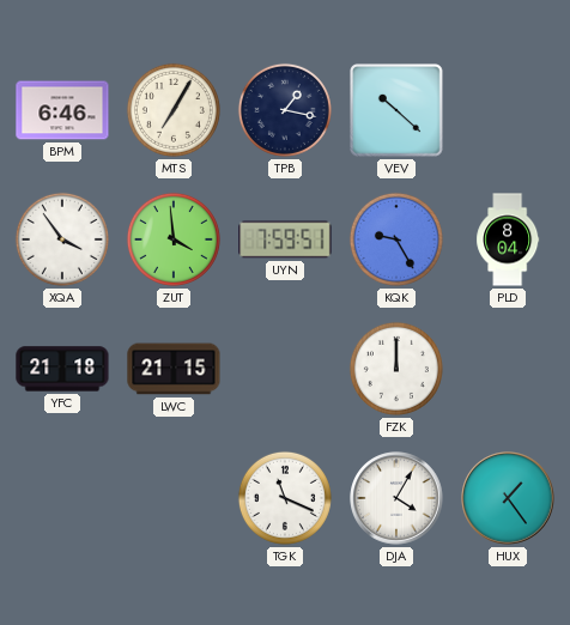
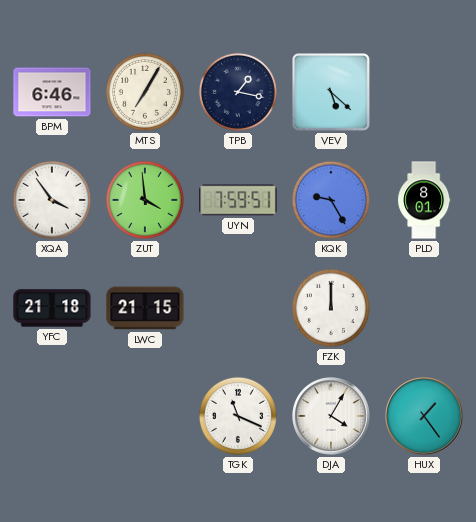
VEV: 10:22 -> 5:22
PLD: 8:04 -> 8:01
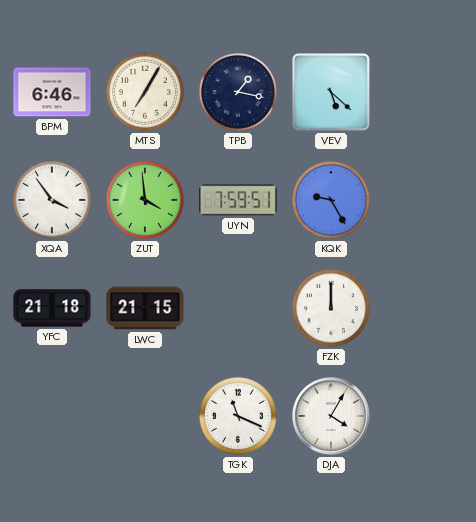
PLD: 8:01 -> none
HUX: 1:24 -> none
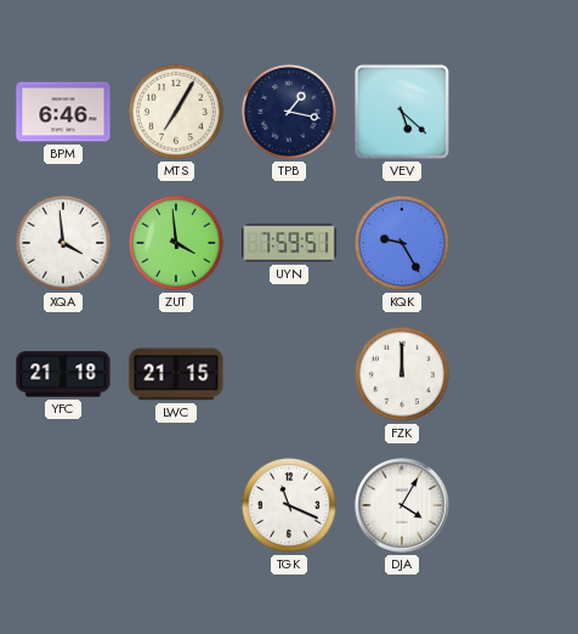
XQA: 3:54 -> 3:59
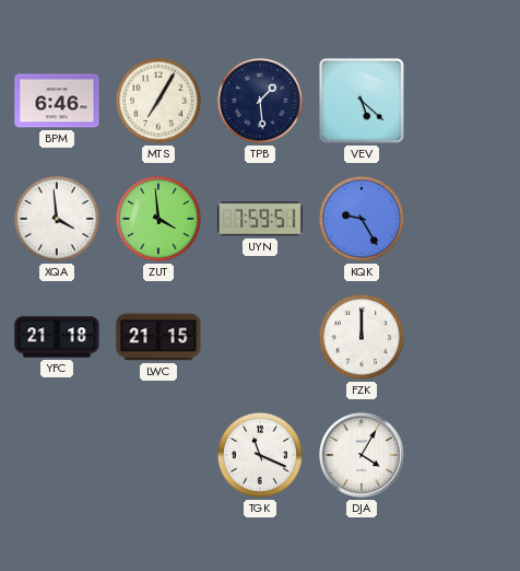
TPB: 1:17 -> 1:29
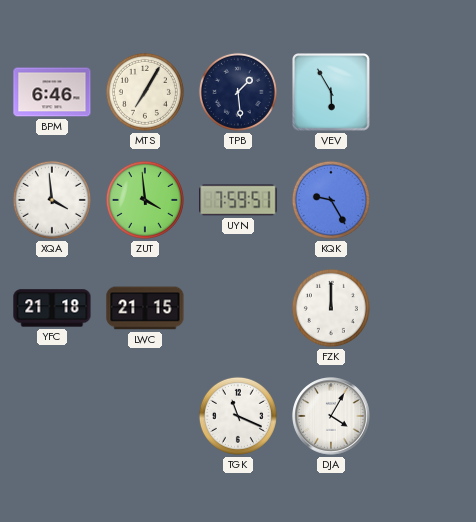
VEV: 5:22 -> 5:55
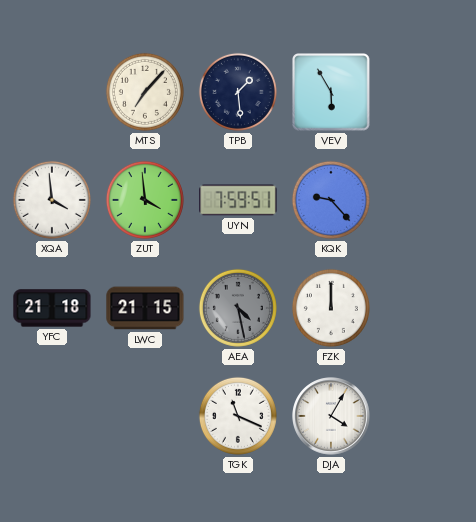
BPM: 6:46 -> none
MTS: 7:05 -> 7:07
KQK: 9:25 -> 9:23
AEA: none -> 4:28
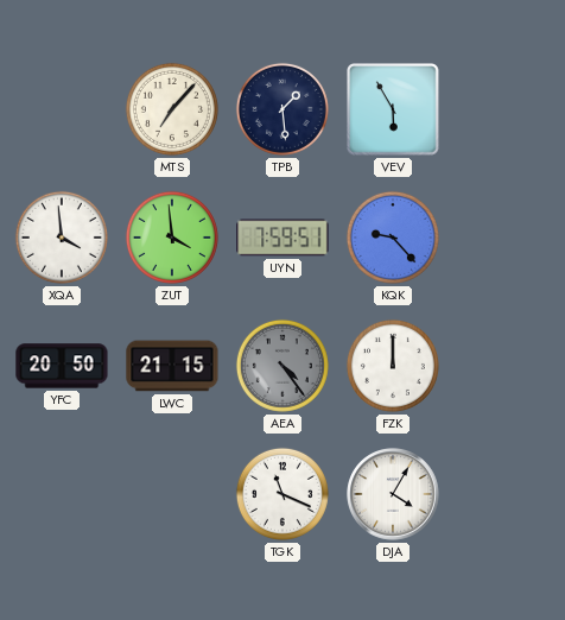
YFC: 21:18 -> 20:50
AEA: 4:28 -> 4:24
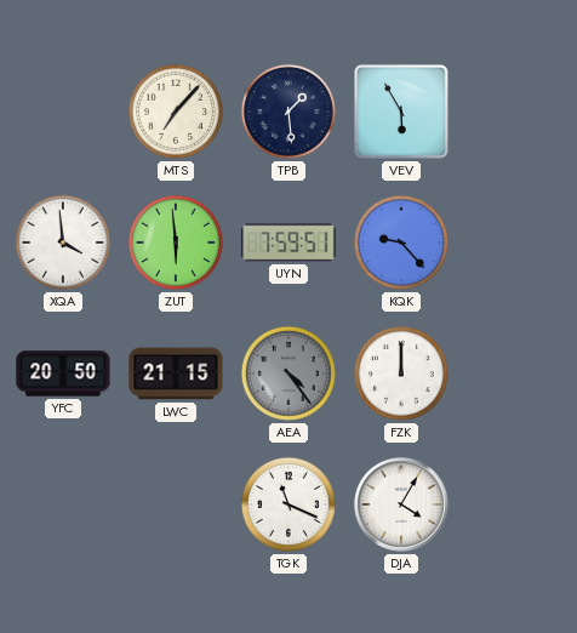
ZUT: 3:59 -> 5:59
